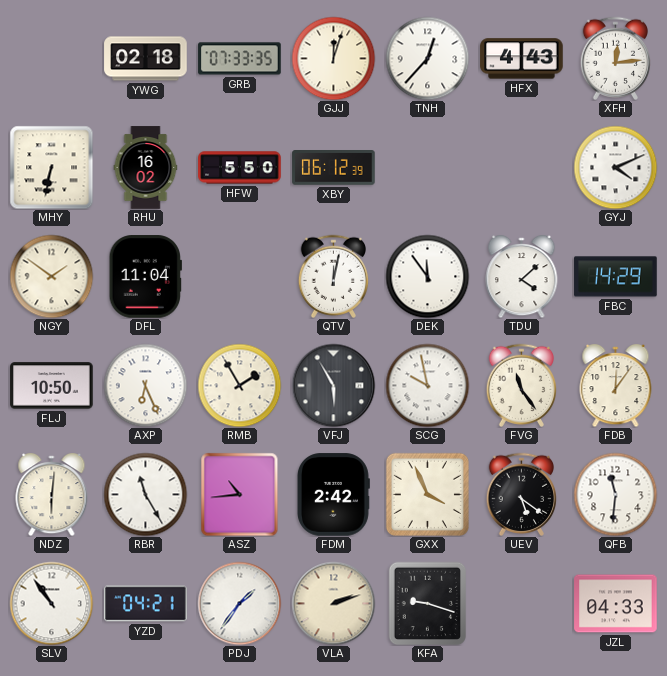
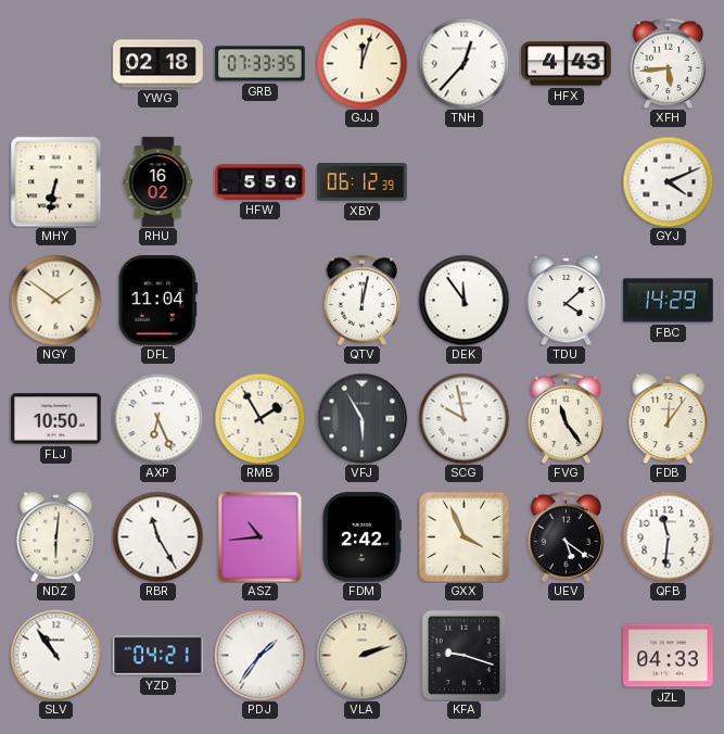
XFH: 12:14 -> 5:44
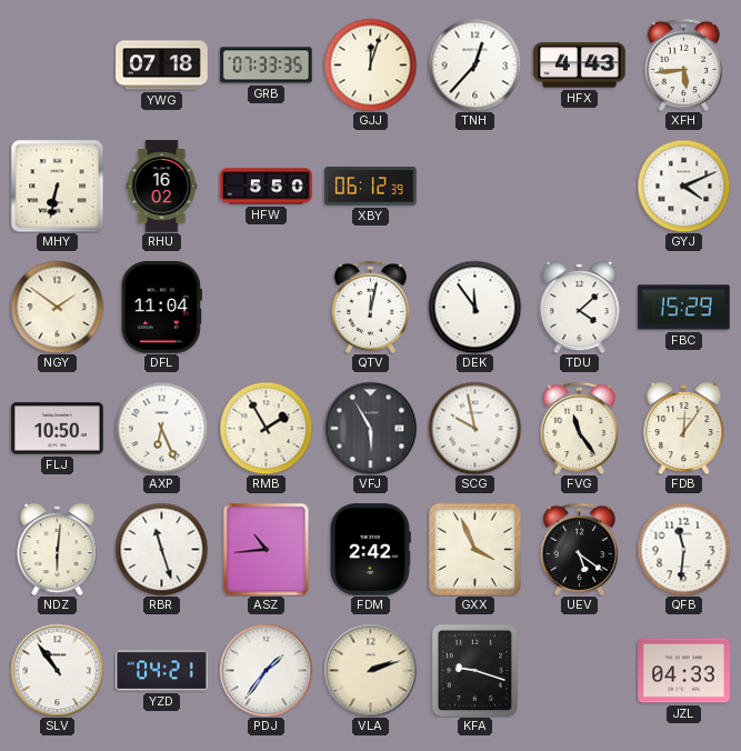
YWG: 02:18 -> 07:18
FBC: 14:29 -> 15:29
RBR: 11:25 -> 11:27
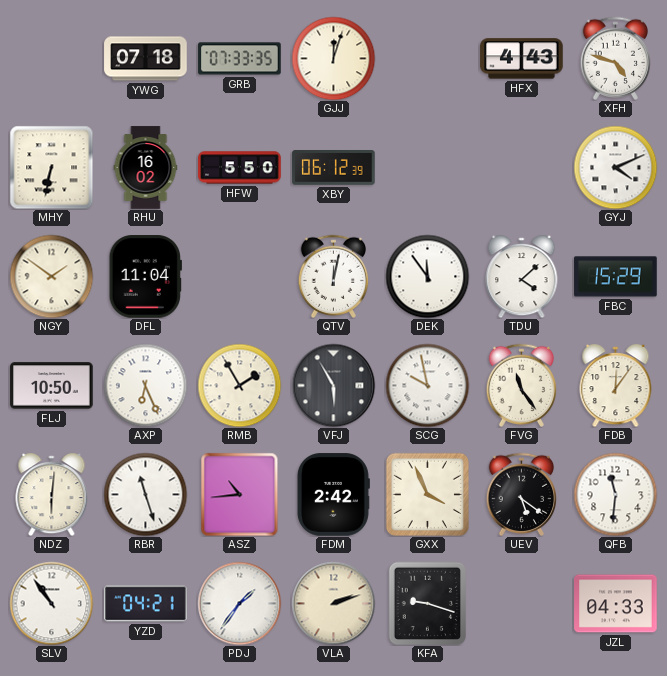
TNH: 12:37 -> none
XFH: 5:44 -> 4:48
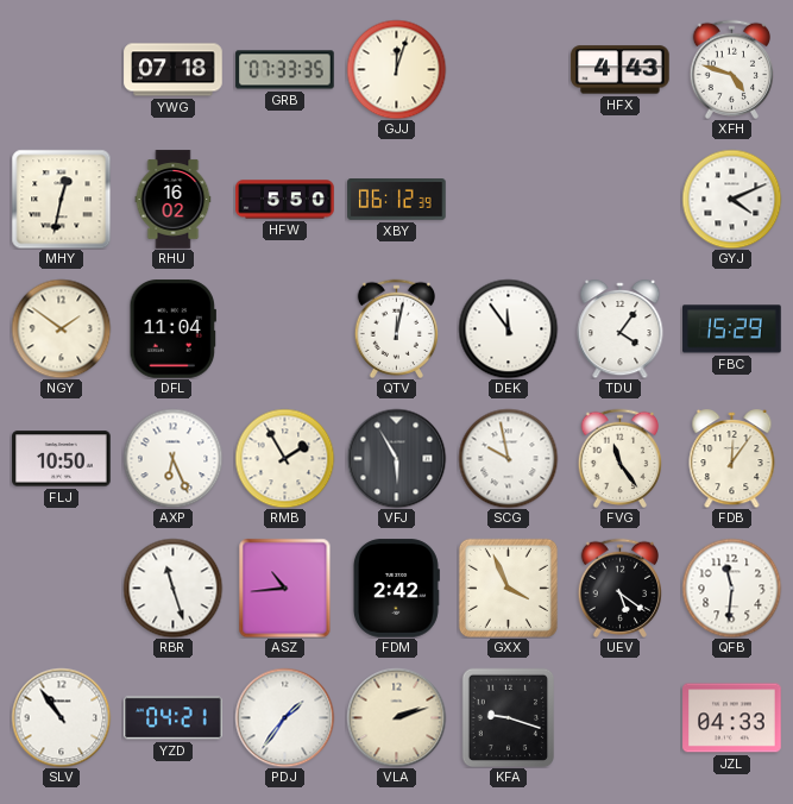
MHY: 6:32 -> 12:32
TDU: 4:08 -> 4:06
NDZ: 6:01 -> none
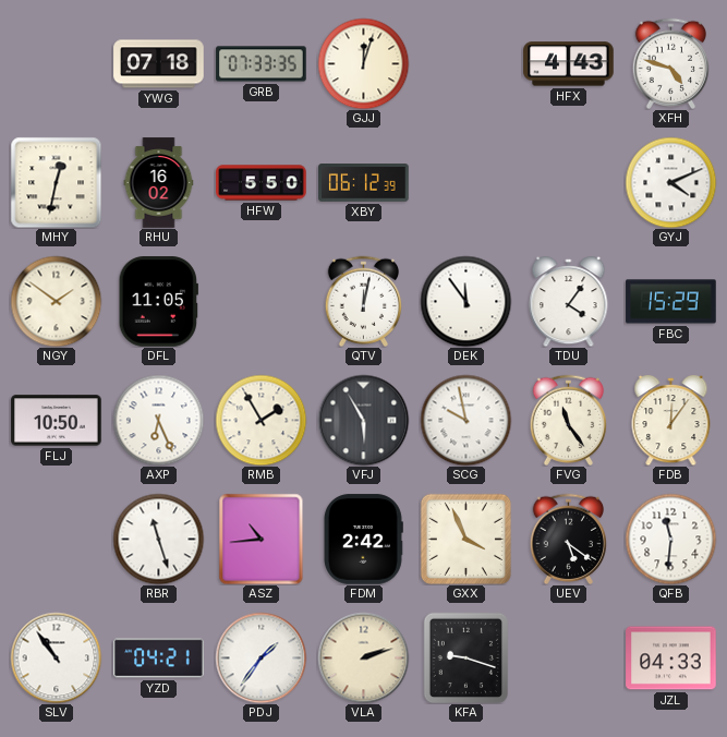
DFL: 11:04 -> 11:05
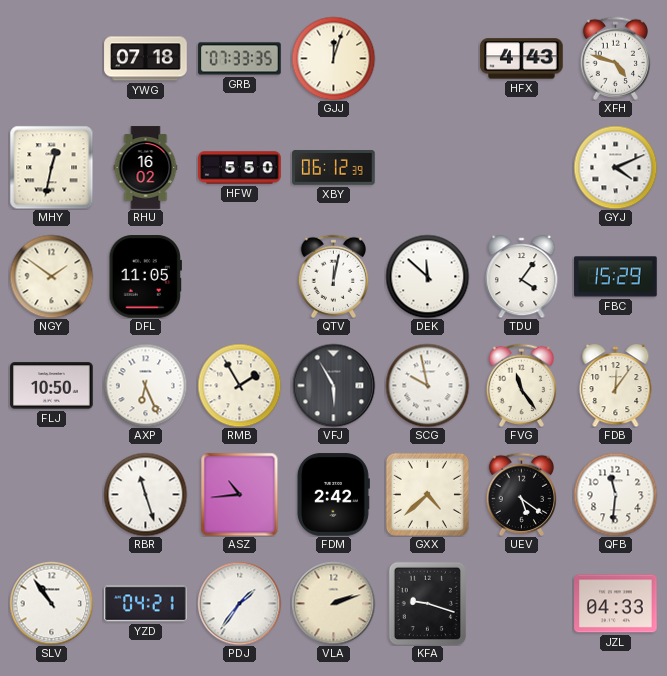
DEK: 11:54 -> 11:52
GXX: 3:56 -> 4:38
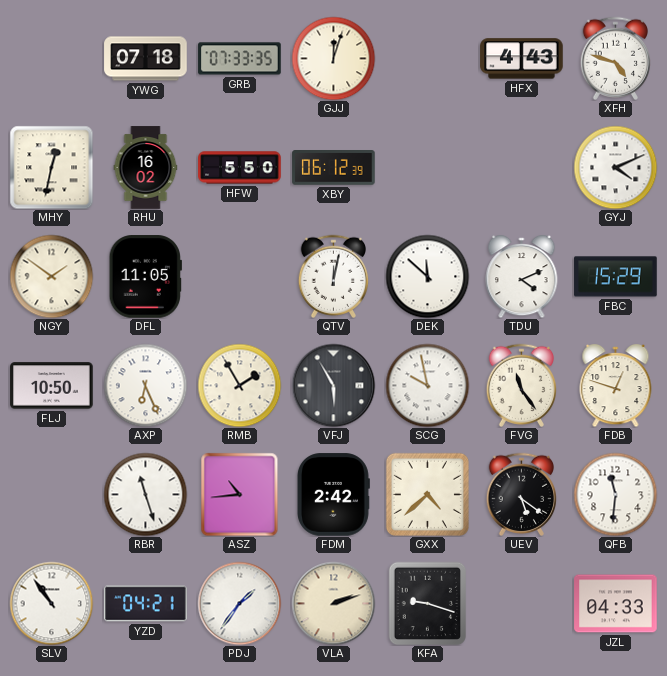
TDU: 4:06 -> 4:11
FDB: 12:06 -> 12:48
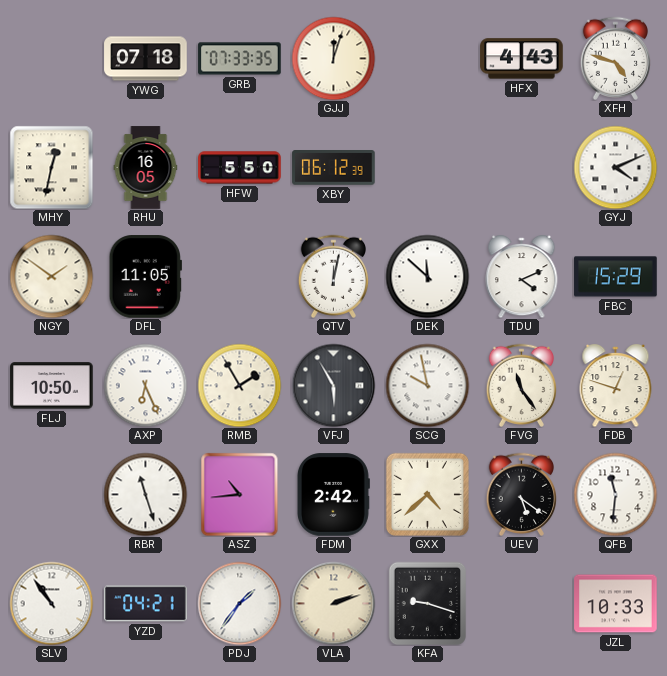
RHU: 16:02 -> 16:05
JZL: 04:33 -> 10:33
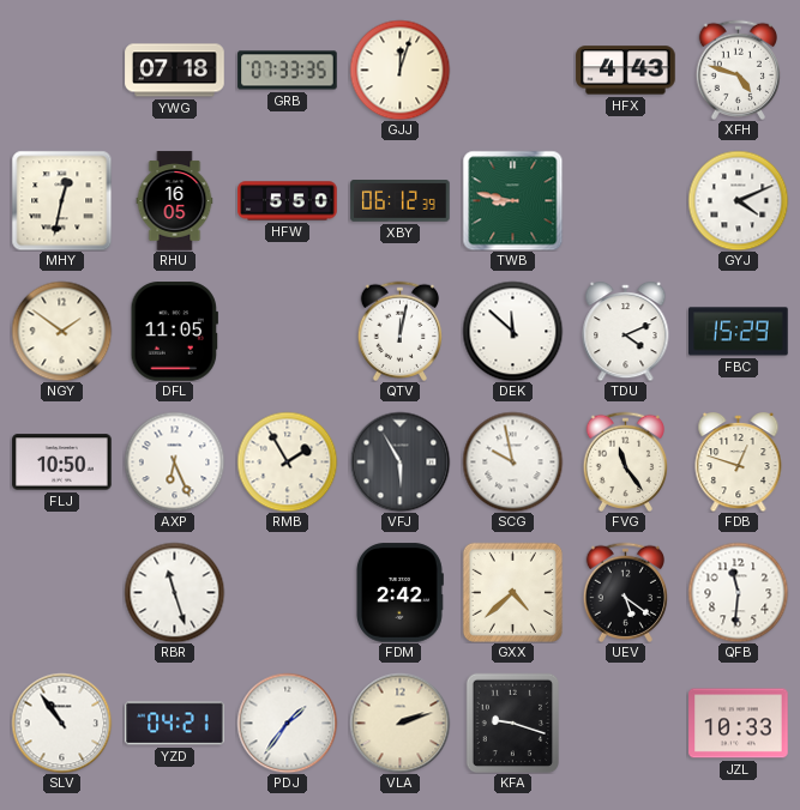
TWB: none -> 8:47
ASZ: 10:44 -> none
